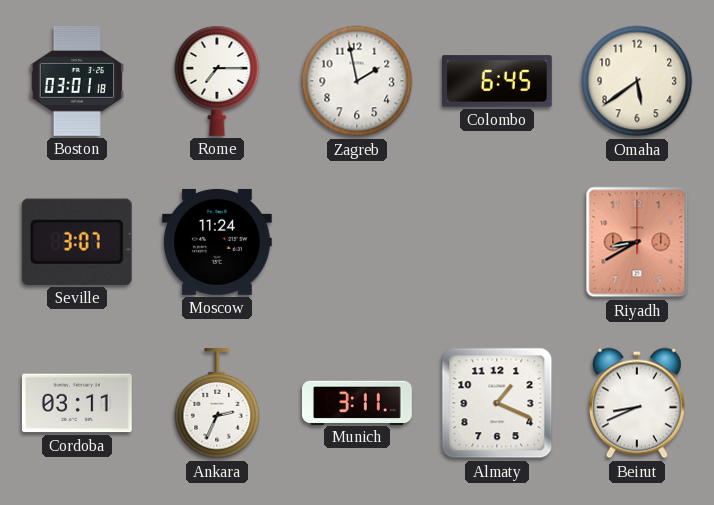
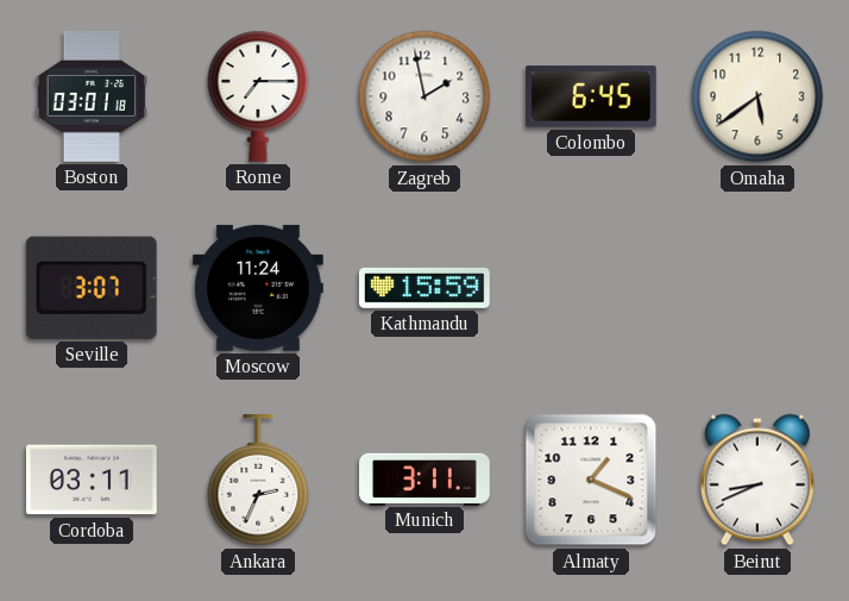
Kathmandu: none -> 15:59
Riyadh: 8:40 -> none
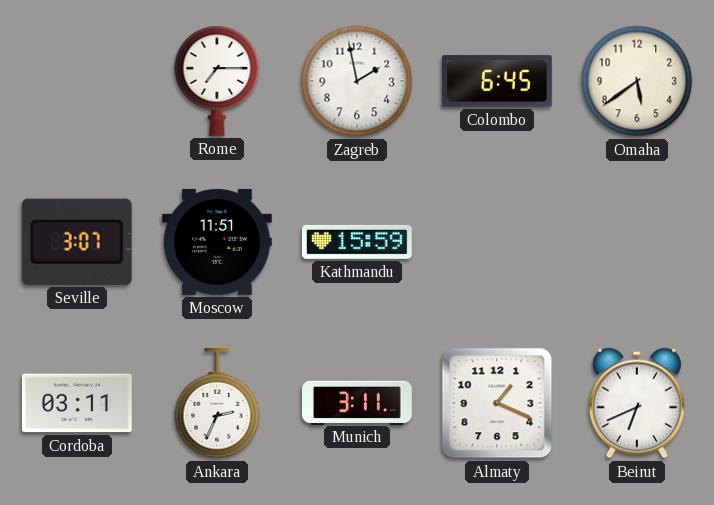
Boston: 03:01 -> none
Moscow: 11:24 -> 11:51
Beirut: 8:41 -> 6:41
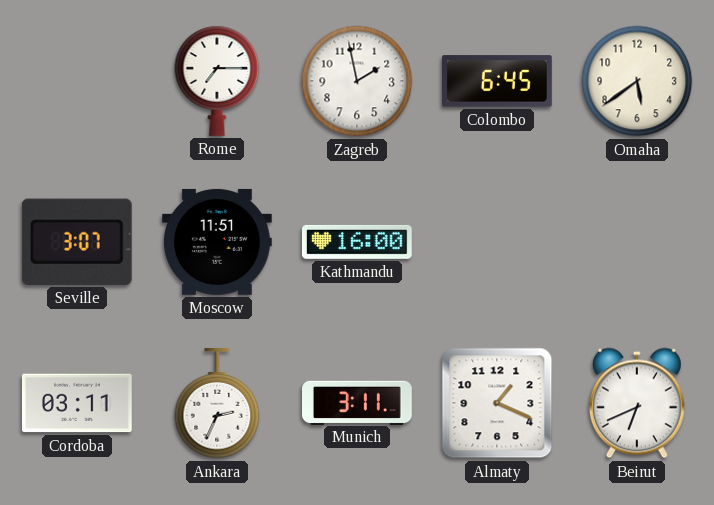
Kathmandu: 15:59 -> 16:00
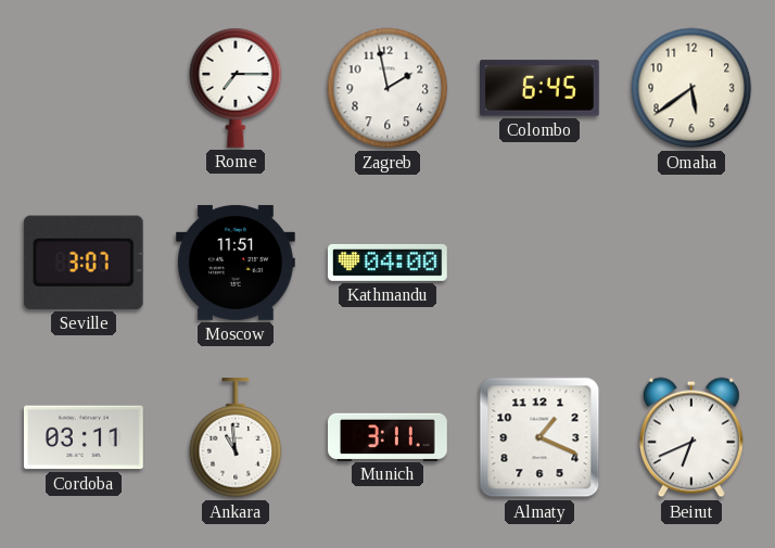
Kathmandu: 16:00 -> 04:00
Ankara: 2:34 -> 10:59
